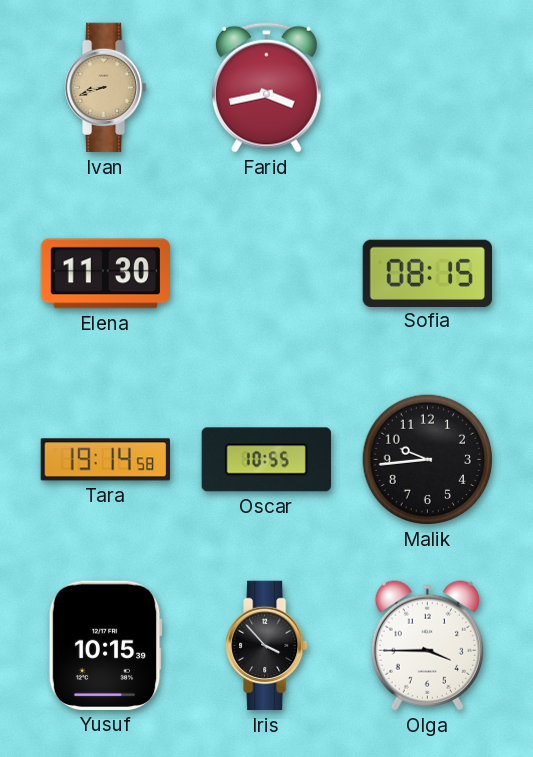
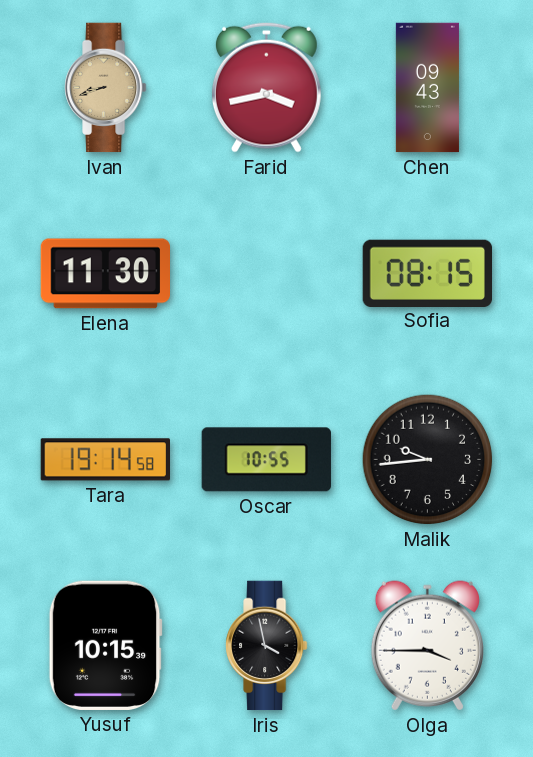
Chen: none -> 09:43
Iris: 3:53 -> 3:58
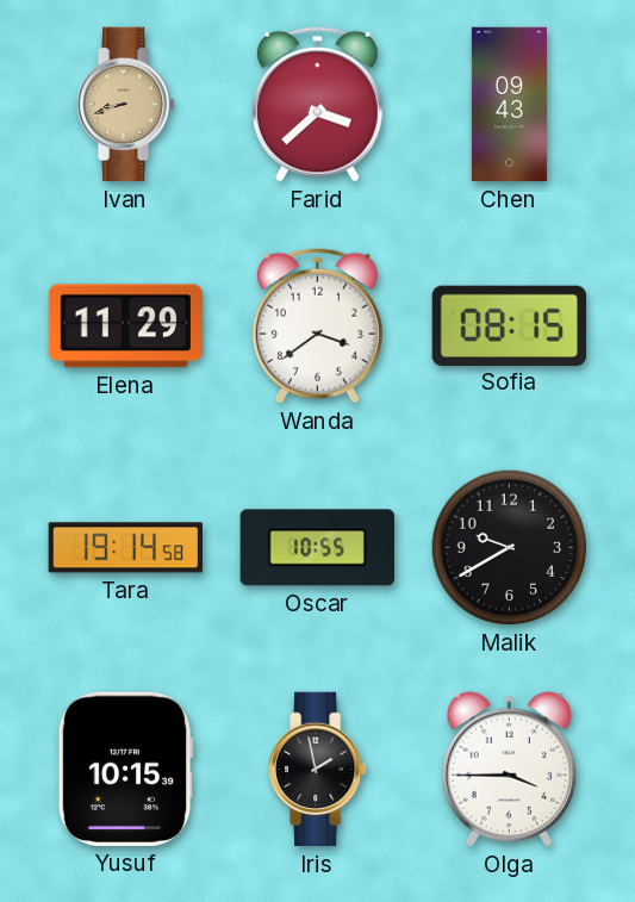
Farid: 3:43 -> 3:38
Elena: 11:30 -> 11:29
Wanda: none -> 3:39
Malik: 9:44 -> 9:40
Iris: 3:58 -> 1:58
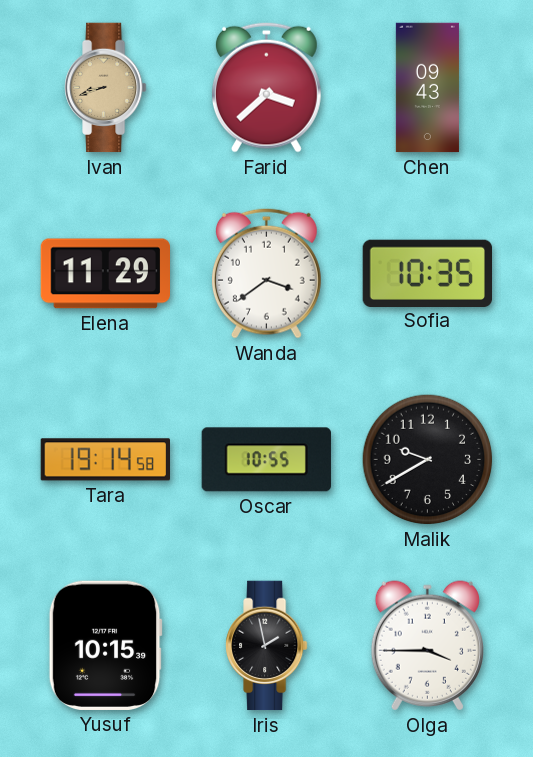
Sofia: 08:15 -> 10:35
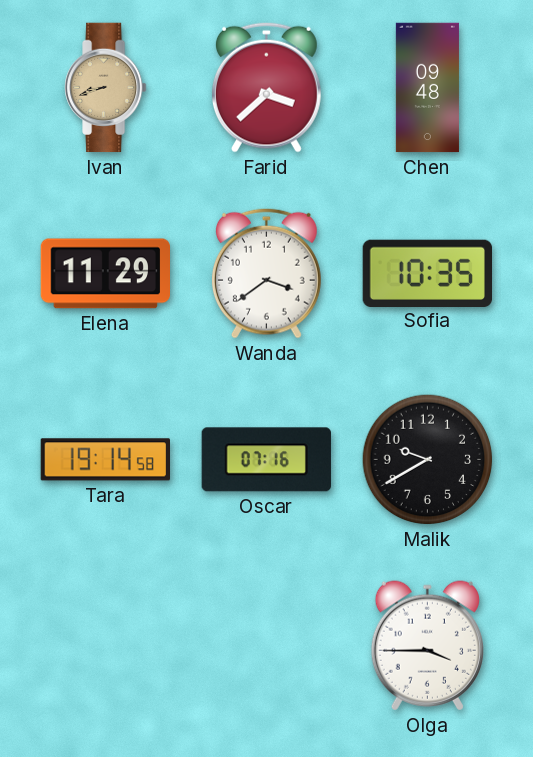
Chen: 09:43 -> 09:48
Oscar: 10:55 -> 07:16
Yusuf: 10:15 -> none
Iris: 1:58 -> none
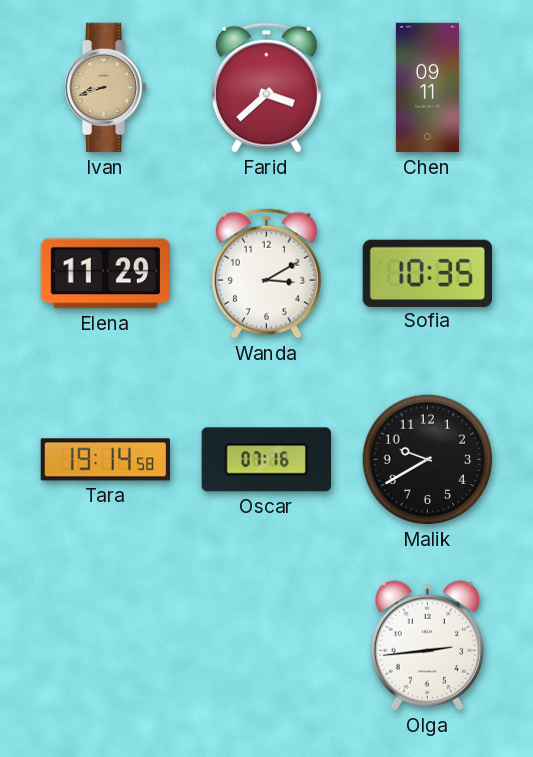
Chen: 09:48 -> 09:11
Wanda: 3:39 -> 3:10
Olga: 3:45 -> 2:44
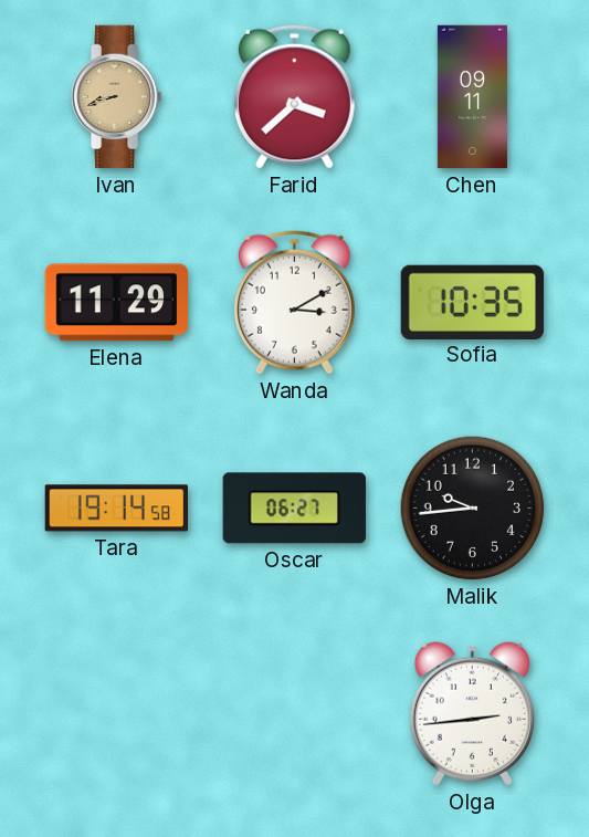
Oscar: 07:16 -> 06:27
Malik: 9:40 -> 9:44
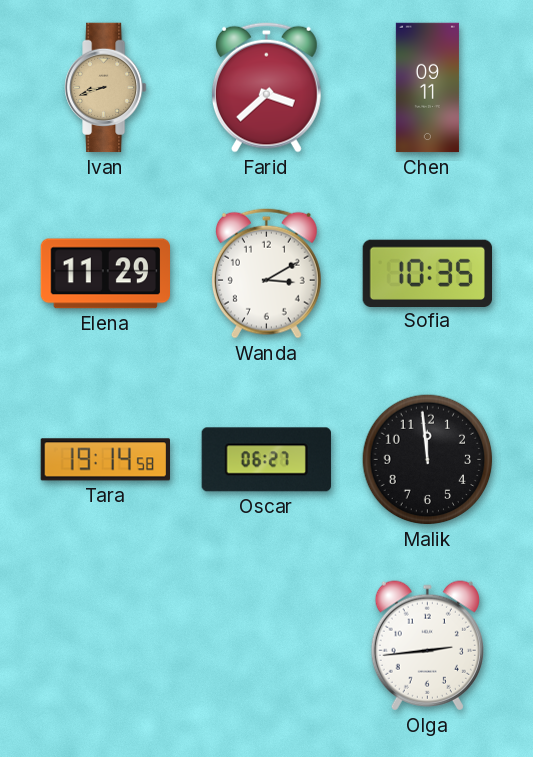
Malik: 9:44 -> 11:59
